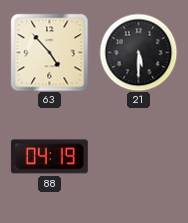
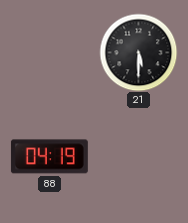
63: 4:53 -> none
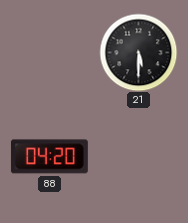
88: 04:19 -> 04:20
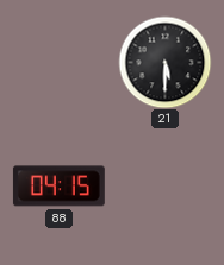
88: 04:20 -> 04:15
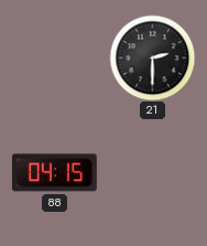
21: 5:30 -> 2:30
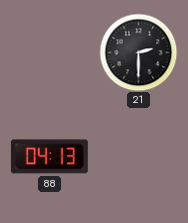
88: 04:15 -> 04:13
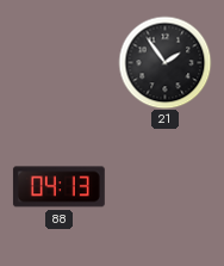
21: 2:30 -> 1:54
